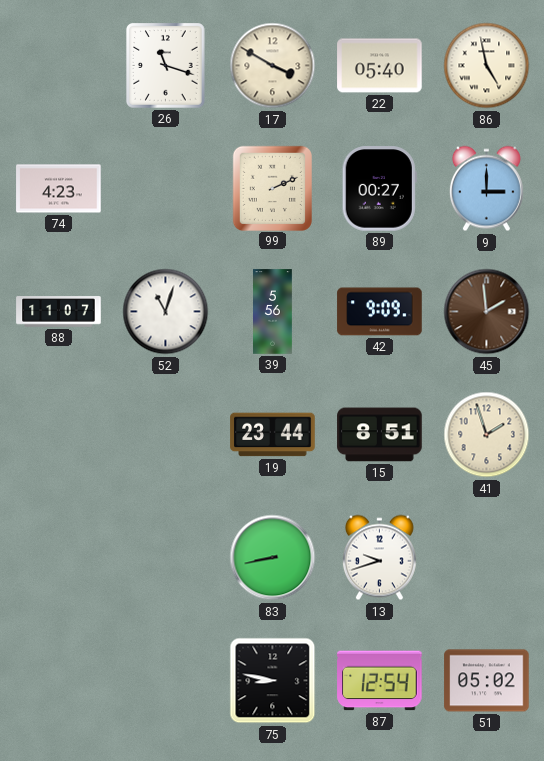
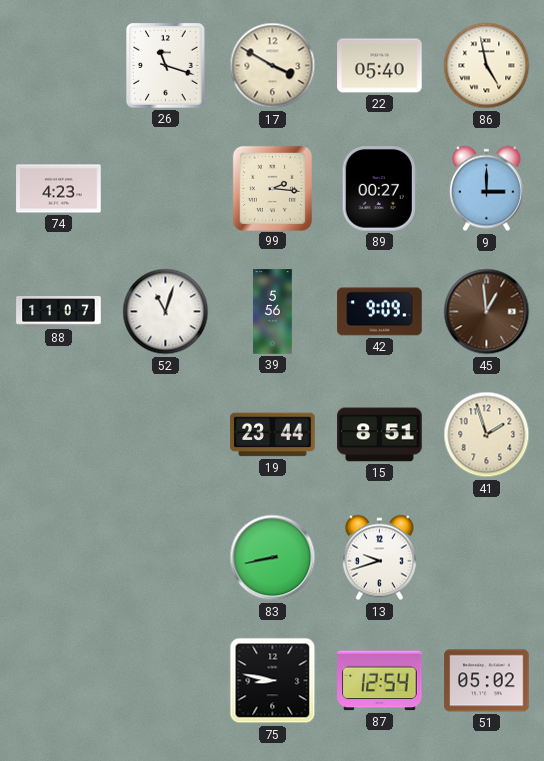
99: 2:11 -> 2:16
45: 1:59 -> 12:59
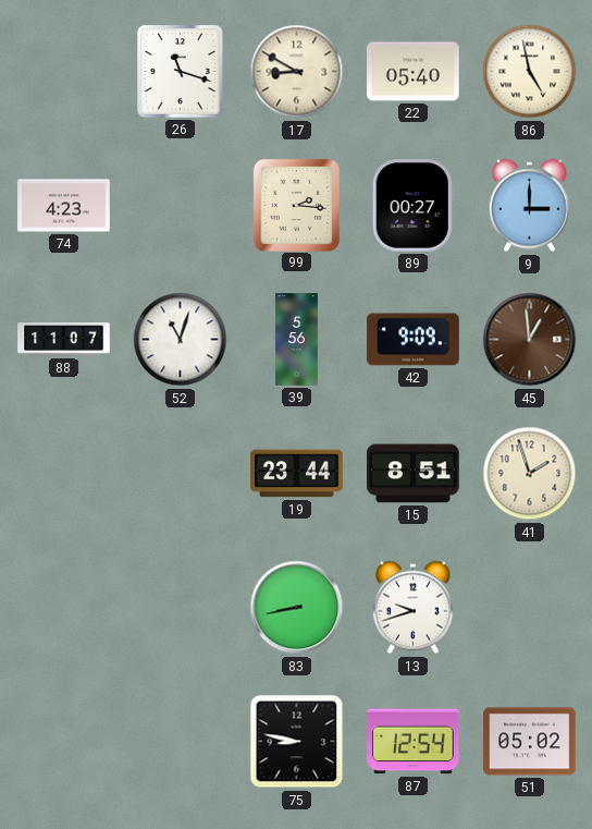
17: 3:50 -> 8:50
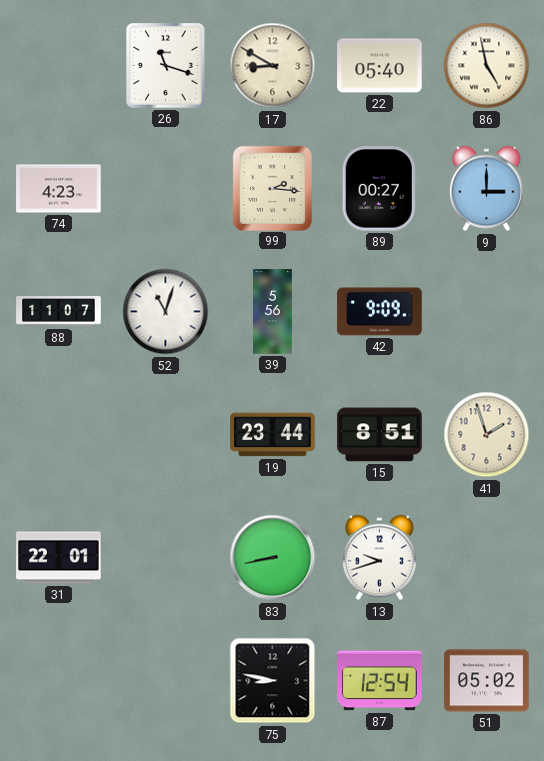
45: 12:59 -> none
31: none -> 22:01
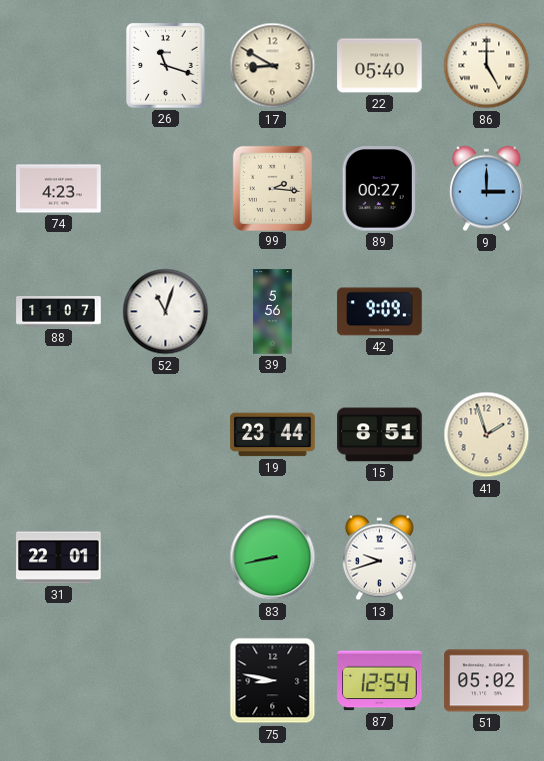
86: 4:58 -> 5:00
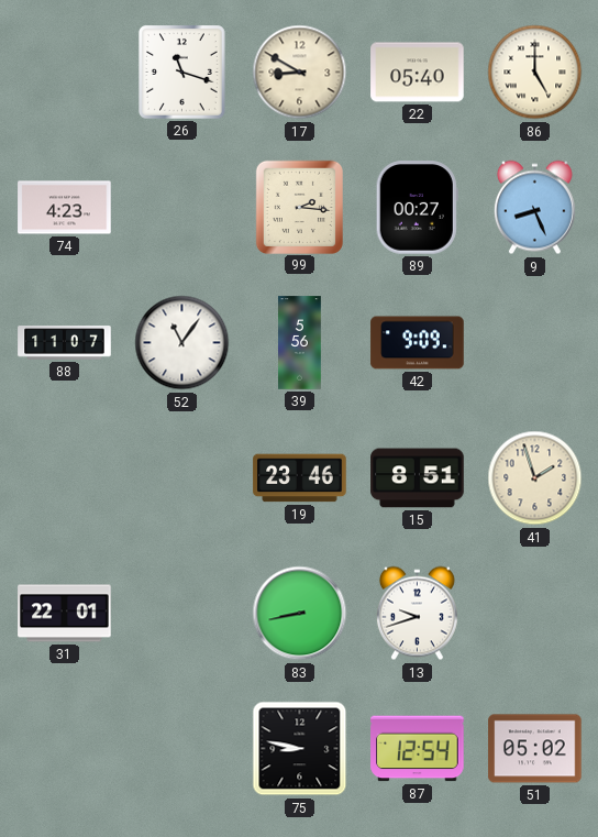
9: 3:00 -> 8:26
52: 11:03 -> 11:06
19: 23:44 -> 23:46
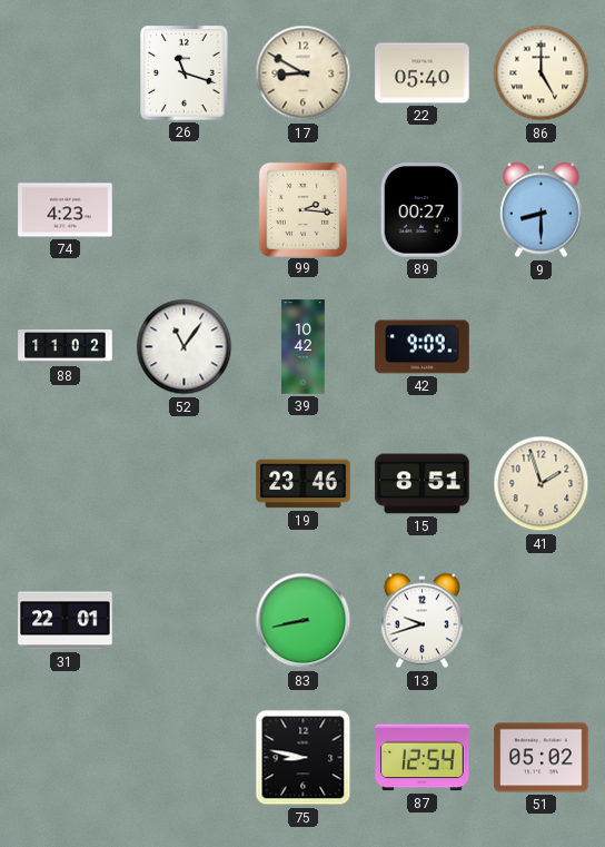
9: 8:26 -> 8:30
88: 11:07 -> 11:02
39: 5:56 -> 10:42
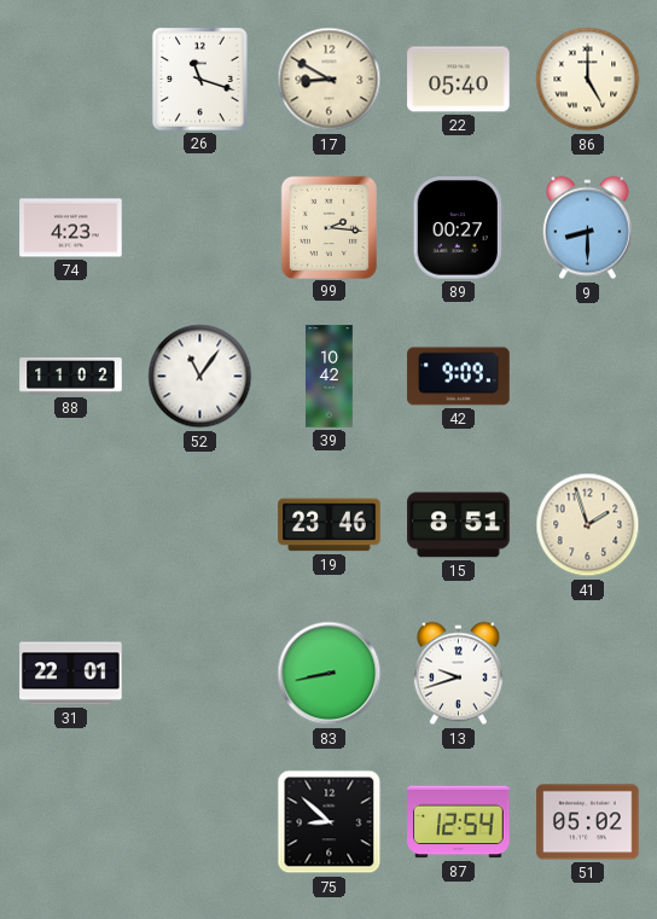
75: 8:47 -> 8:52
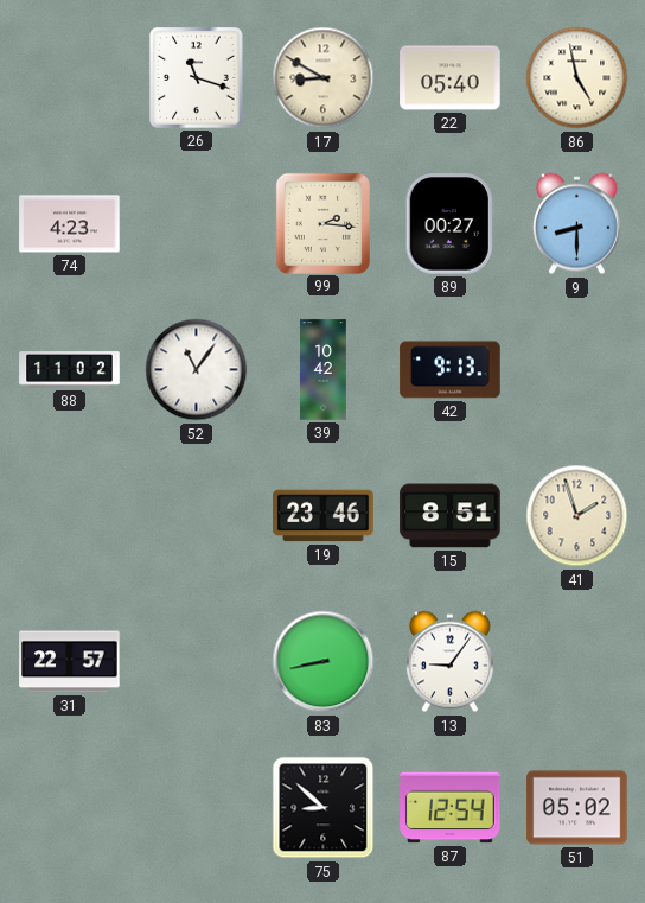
86: 5:00 -> 4:58
42: 9:09 -> 9:13
31: 22:01 -> 22:57
13: 9:42 -> 9:06
